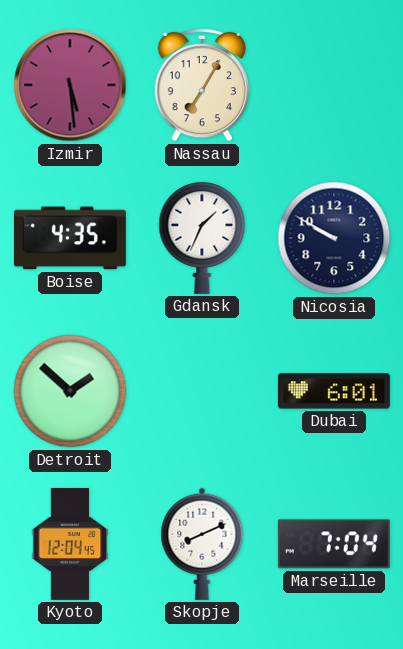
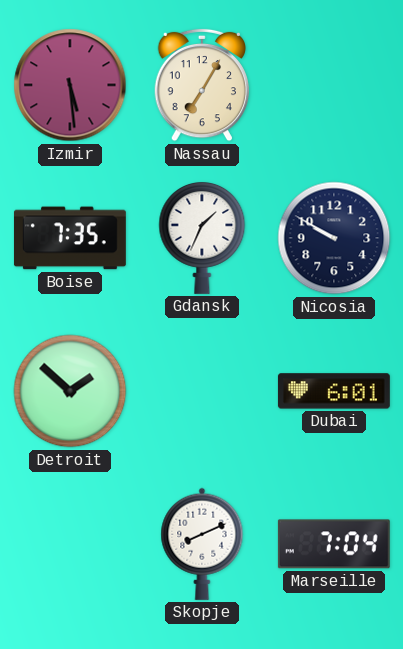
Boise: 4:35 -> 7:35
Kyoto: 12:04 -> none
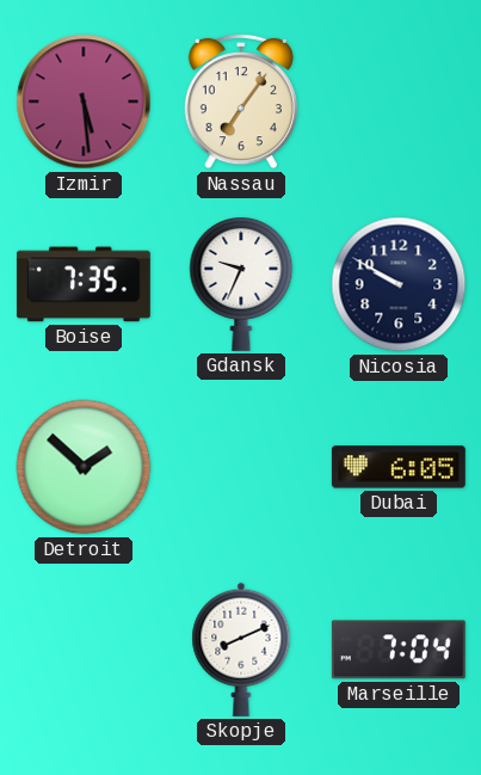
Nassau: 7:05 -> 7:06
Gdansk: 1:34 -> 9:34
Dubai: 6:01 -> 6:05
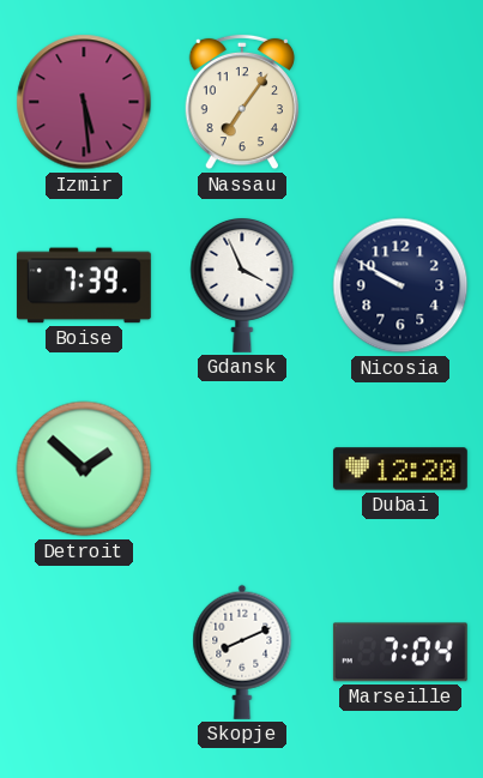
Boise: 7:35 -> 7:39
Gdansk: 9:34 -> 3:56
Dubai: 6:05 -> 12:20
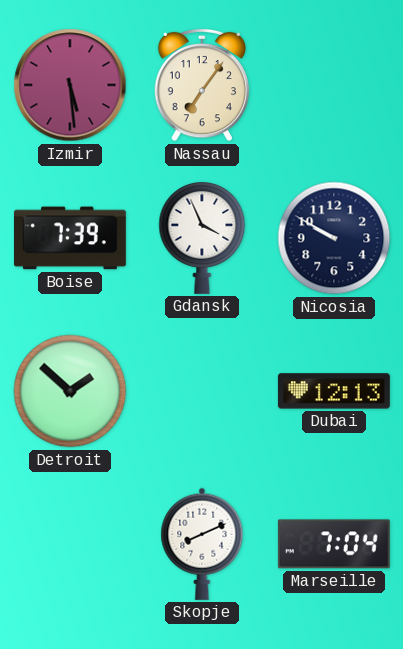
Dubai: 12:20 -> 12:13
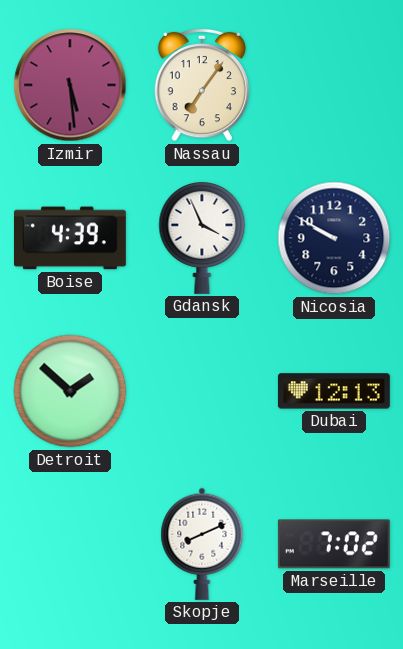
Boise: 7:39 -> 4:39
Marseille: 7:04 -> 7:02
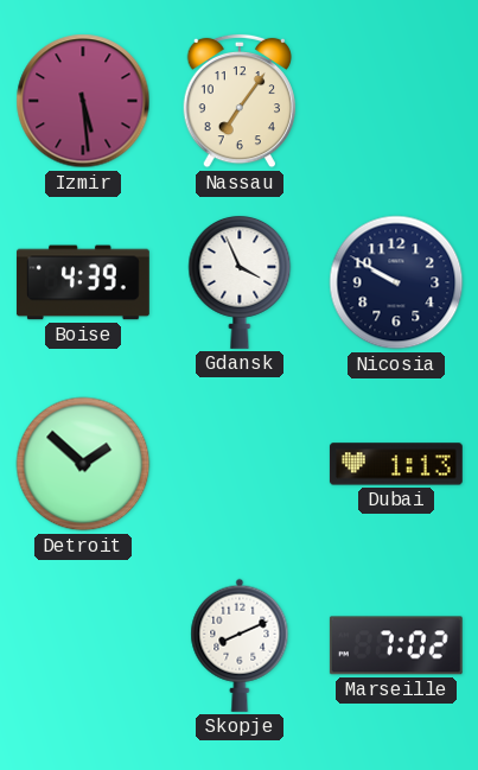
Dubai: 12:13 -> 1:13
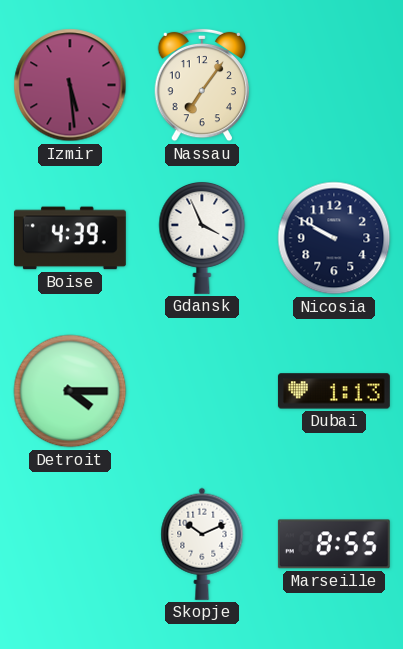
Detroit: 1:52 -> 4:15
Skopje: 8:11 -> 10:11
Marseille: 7:02 -> 8:55
